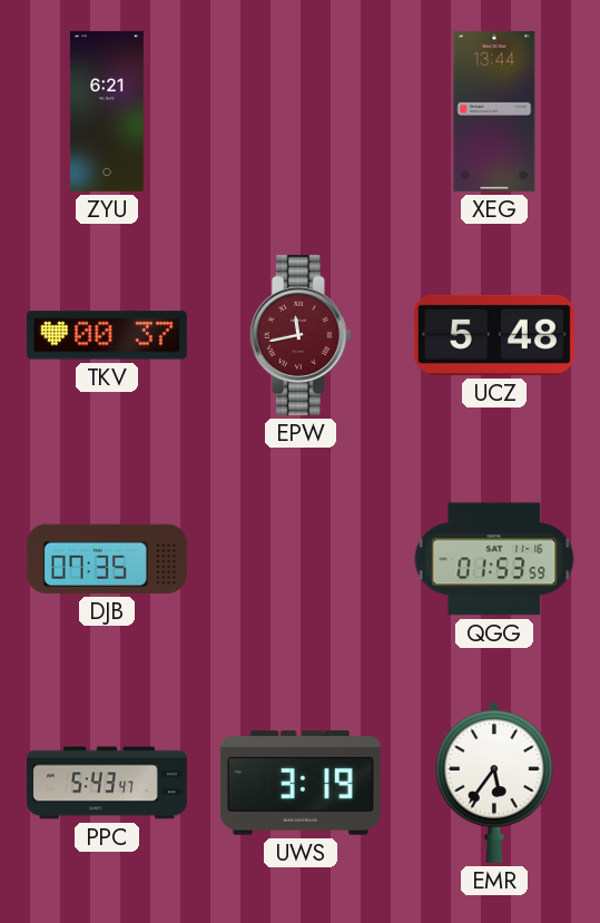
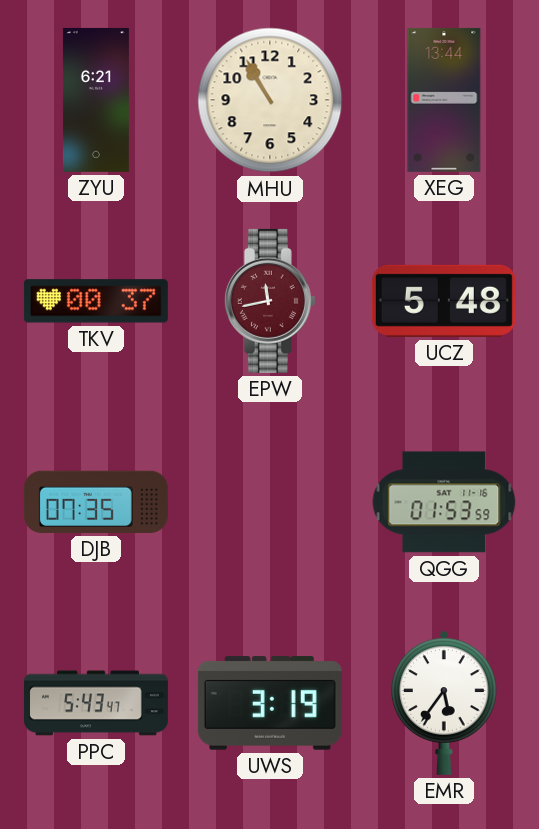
MHU: none -> 10:55
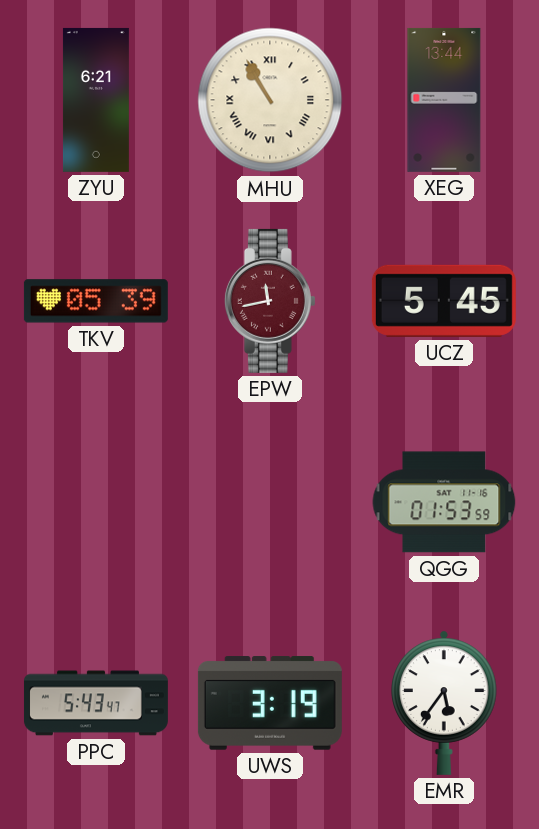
MHU numerals: Arabic -> Roman
TKV: 00:37 -> 05:39
UCZ: 5:48 -> 5:45
DJB: 07:35 -> none
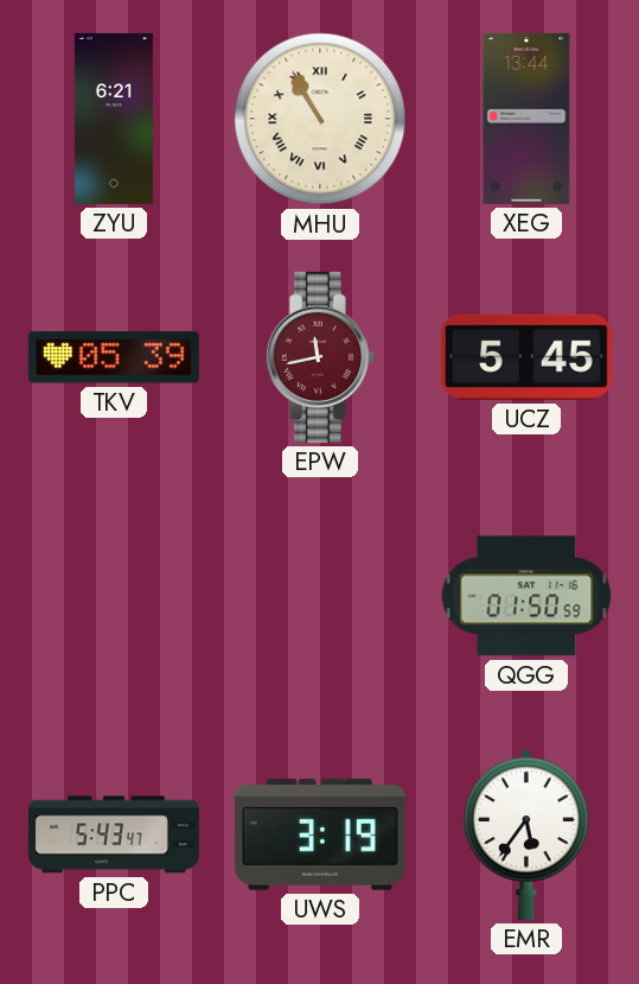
QGG: 01:53 -> 01:50
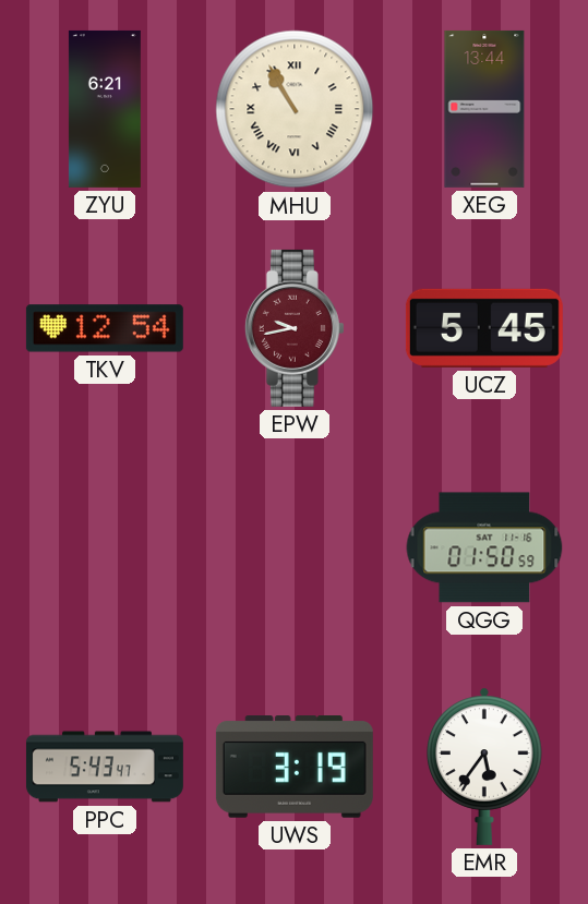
TKV: 05:39 -> 12:54
EPW: 11:43 -> 9:43
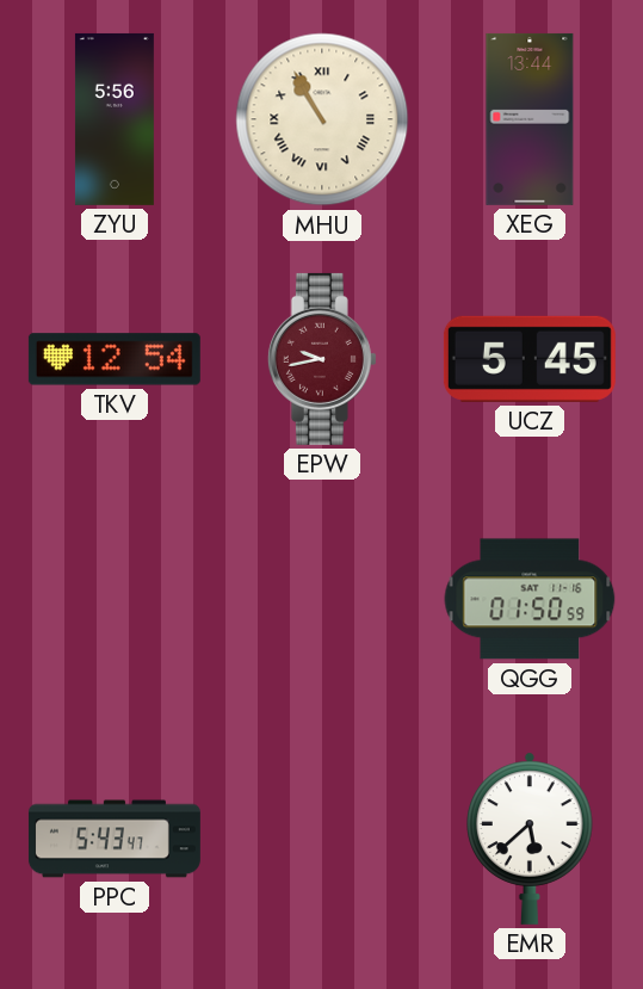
ZYU: 6:21 -> 5:56
UWS: 3:19 -> none
EMR: 5:36 -> 5:38
